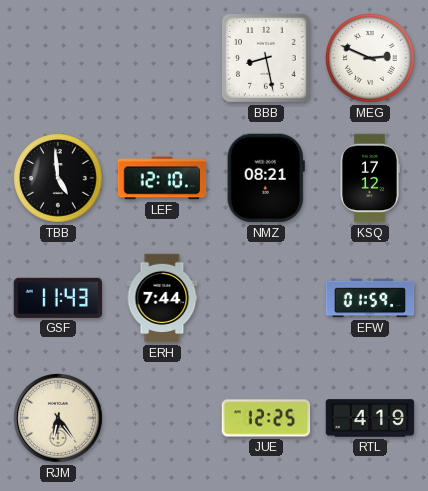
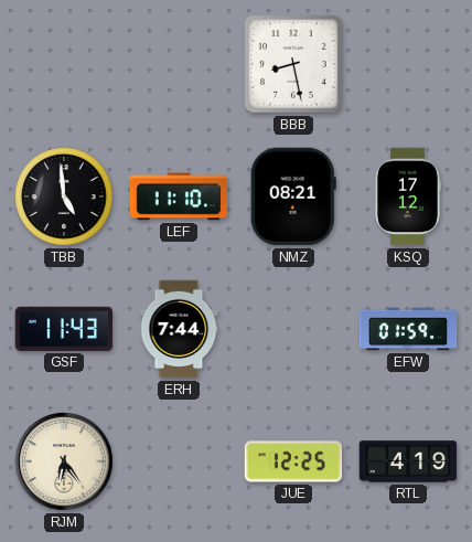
MEG: 2:49 -> none
LEF: 12:10 -> 11:10
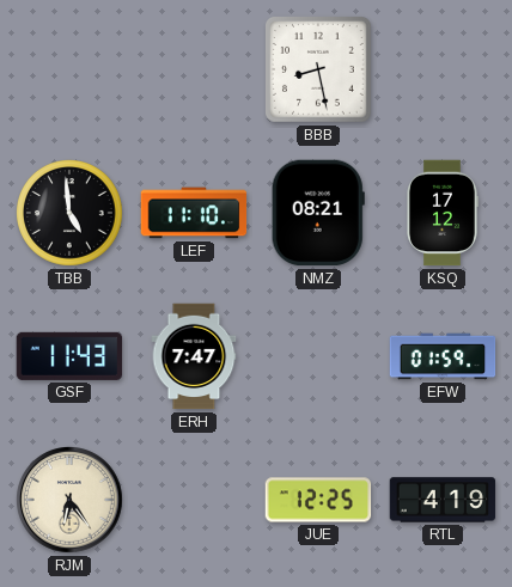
ERH: 7:44 -> 7:47
